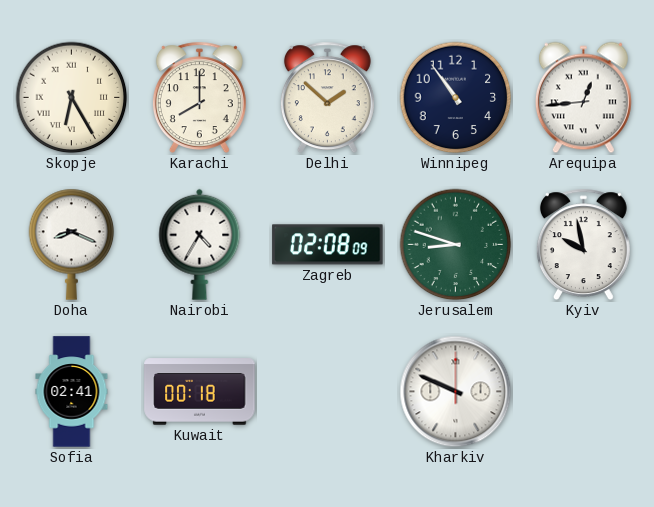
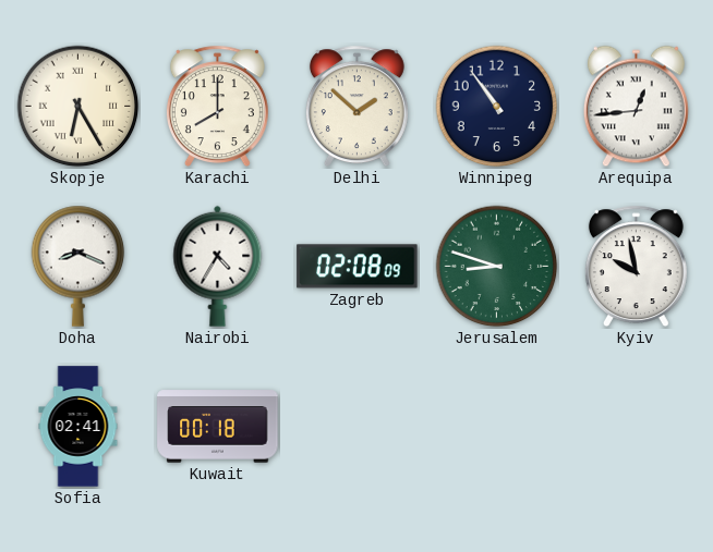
Kharkiv: 9:49 -> none
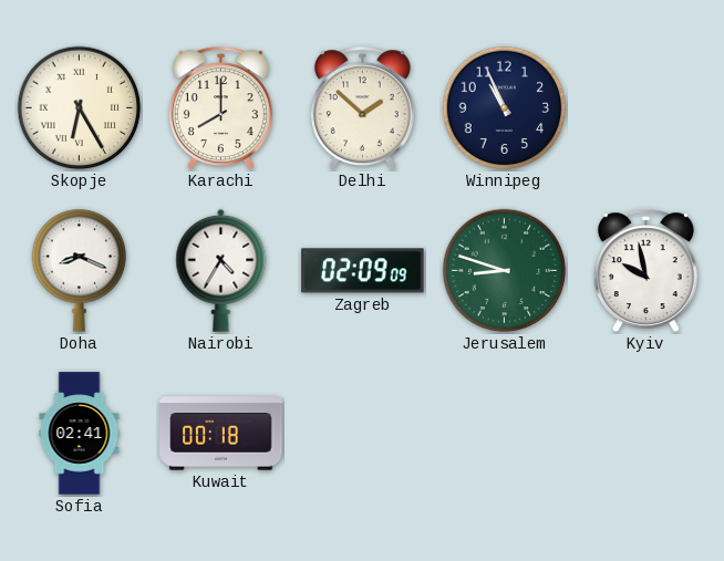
Winnipeg: 10:54 -> 10:56
Arequipa: 12:44 -> none
Zagreb: 02:08 -> 02:09
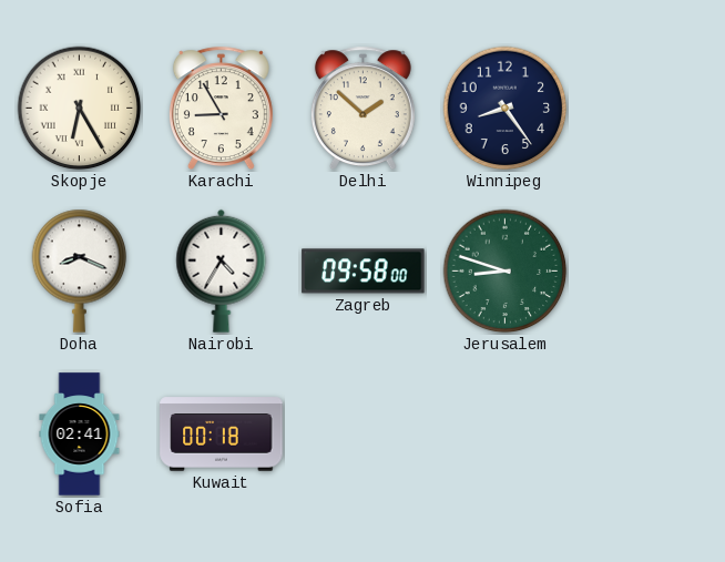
Karachi: 8:00 -> 8:55
Winnipeg: 10:56 -> 8:24
Zagreb: 02:09 -> 09:58
Kyiv: 9:58 -> none
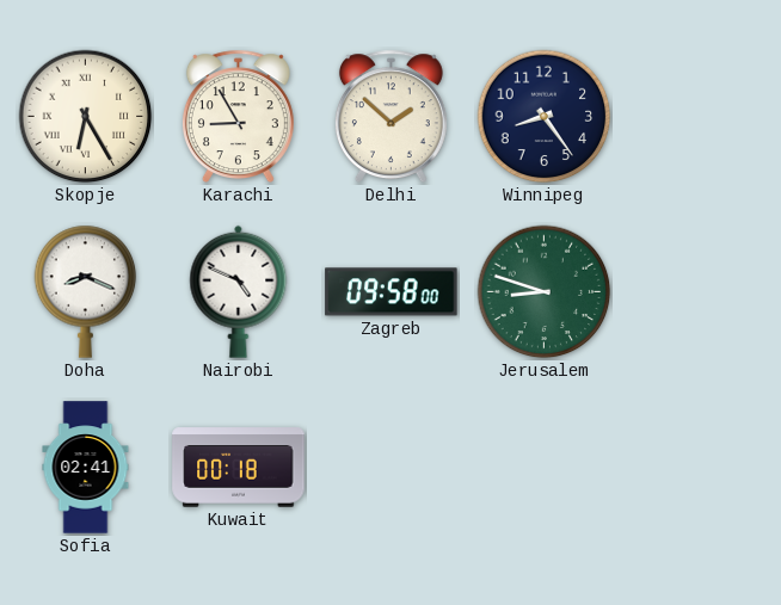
Nairobi: 4:35 -> 4:49
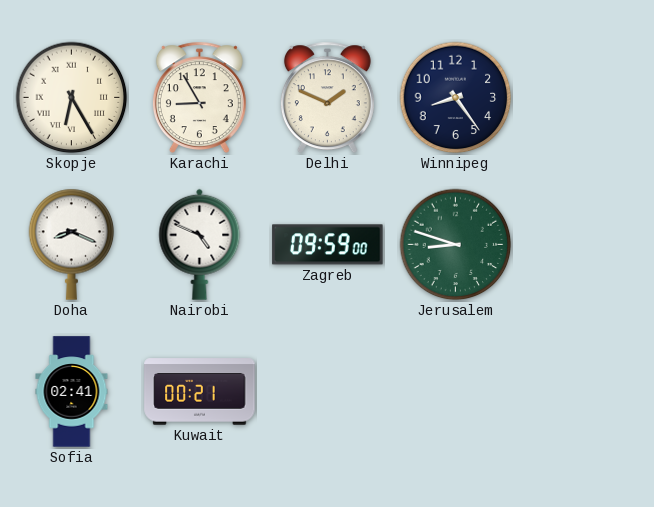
Delhi: 1:52 -> 1:49
Zagreb: 09:58 -> 09:59
Kuwait: 00:18 -> 00:21
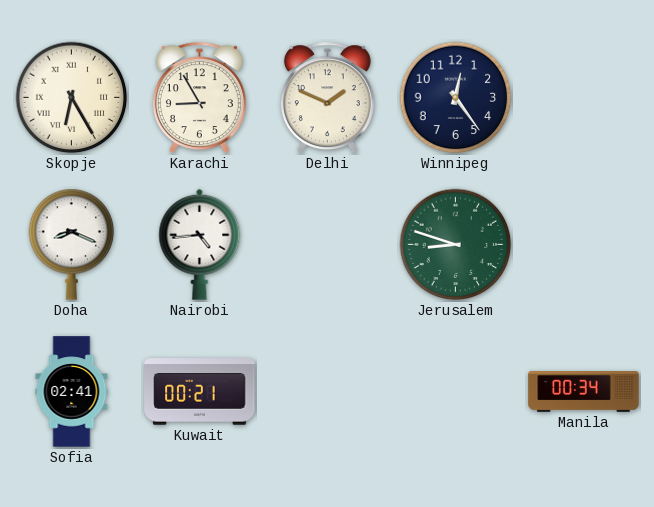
Winnipeg: 8:24 -> 12:24
Nairobi: 4:49 -> 4:44
Zagreb: 09:59 -> none
Manila: none -> 00:34
